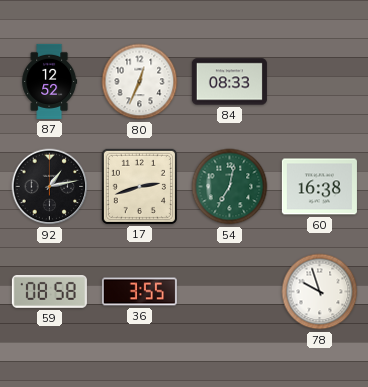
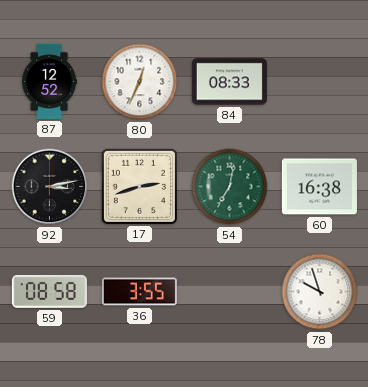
92: 1:13 -> 3:13
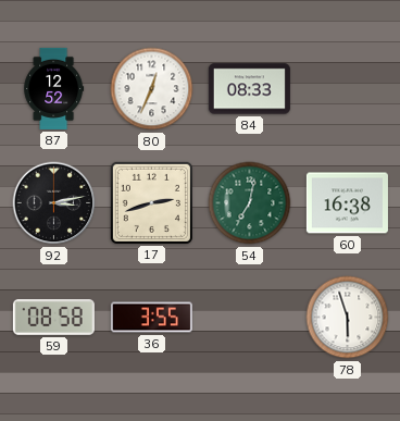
78: 9:57 -> 5:57
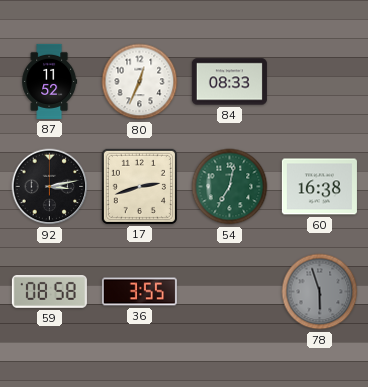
87: 12:52 -> 11:52
78 dial: white -> grey
